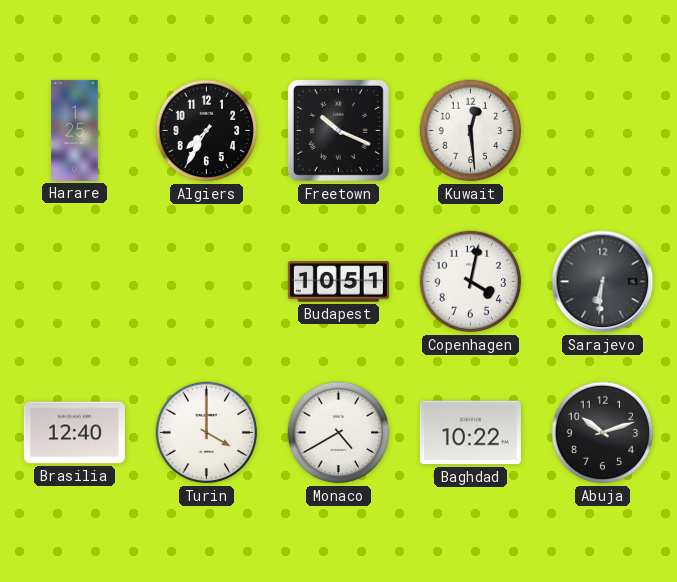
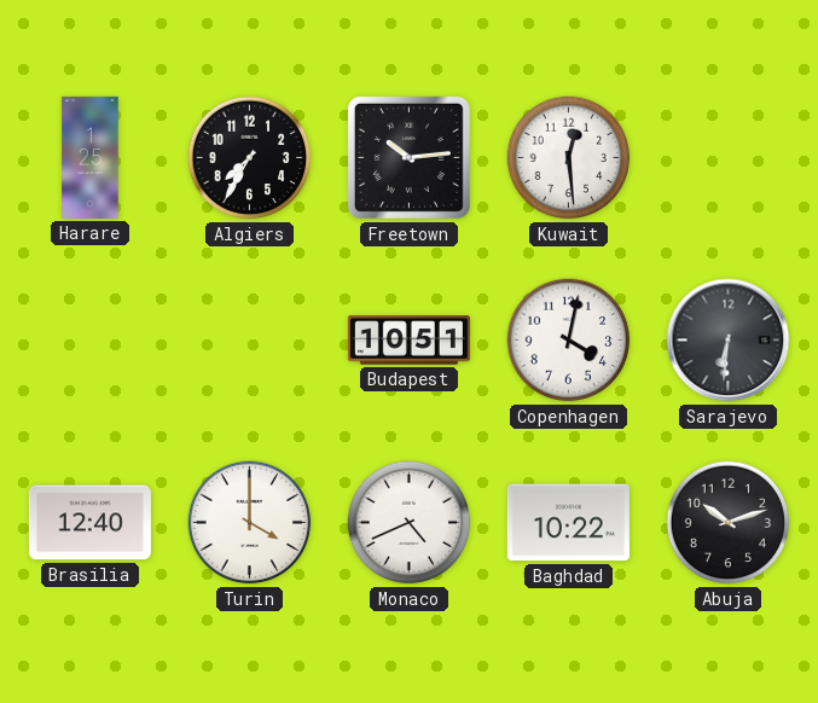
Freetown: 10:19 -> 10:14
Monaco: 4:40 -> 4:41
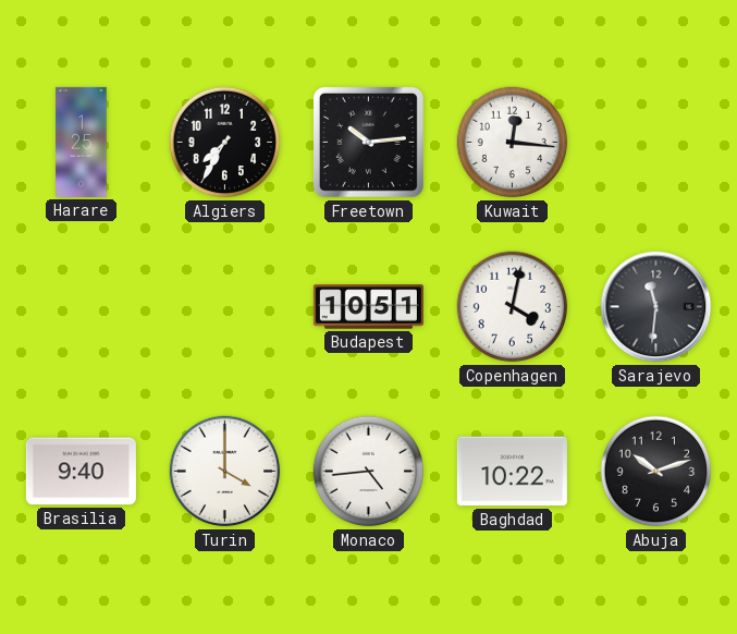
Kuwait: 12:29 -> 12:16
Sarajevo: 6:31 -> 11:31
Brasilia: 12:40 -> 9:40
Monaco: 4:41 -> 4:44
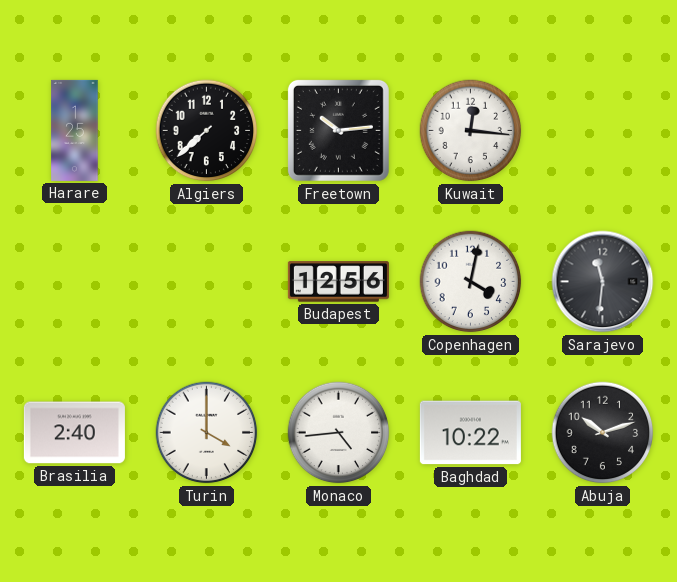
Algiers: 7:35 -> 7:38
Budapest: 10:51 -> 12:56
Brasilia: 9:40 -> 2:40
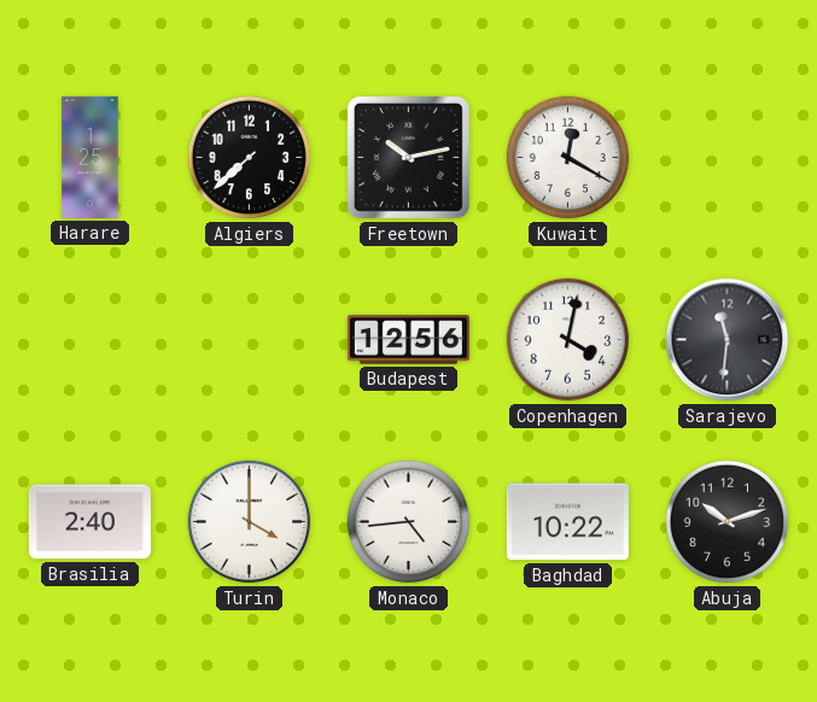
Freetown: 10:14 -> 10:13
Kuwait: 12:16 -> 12:20
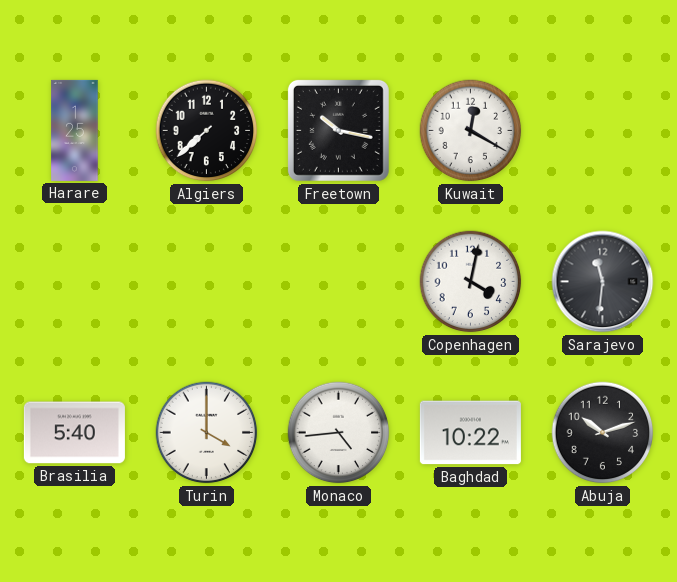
Freetown: 10:13 -> 10:17
Budapest: 12:56 -> none
Brasilia: 2:40 -> 5:40
